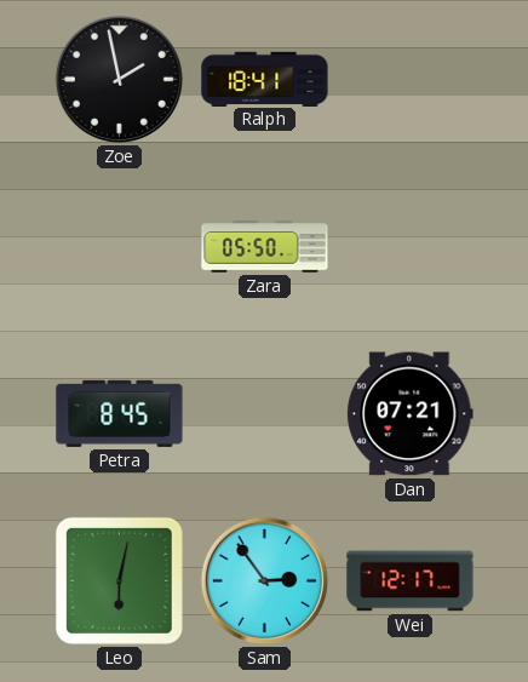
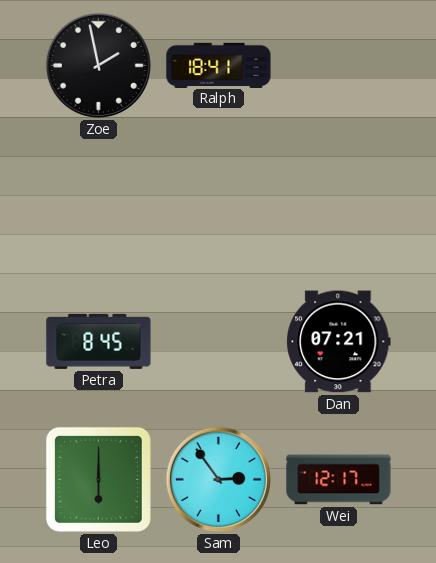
Zara: 05:50 -> none
Leo: 6:02 -> 6:00
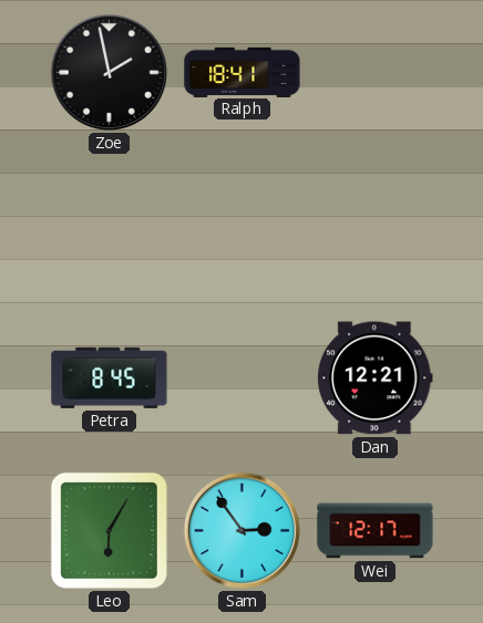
Dan: 07:21 -> 12:21
Leo: 6:00 -> 6:05
